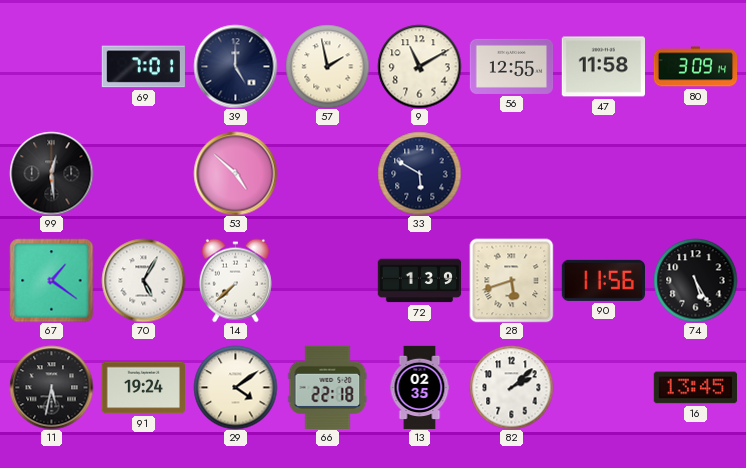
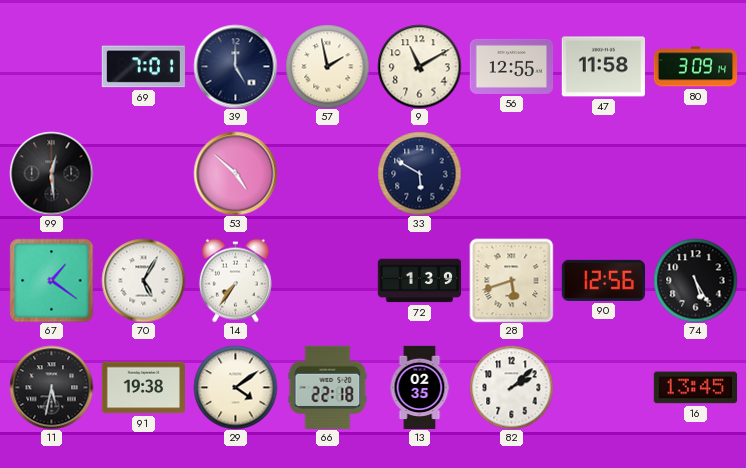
14: 7:38 -> 7:36
90: 11:56 -> 12:56
91: 19:24 -> 19:38
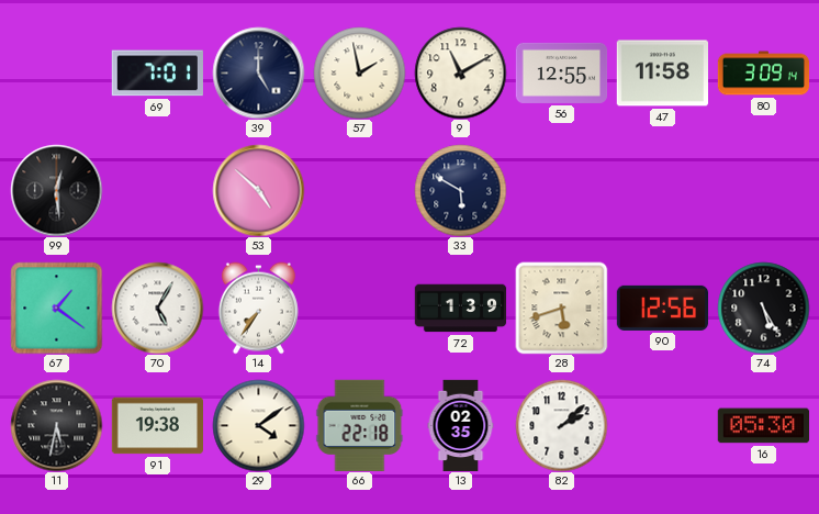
16: 13:45 -> 05:30
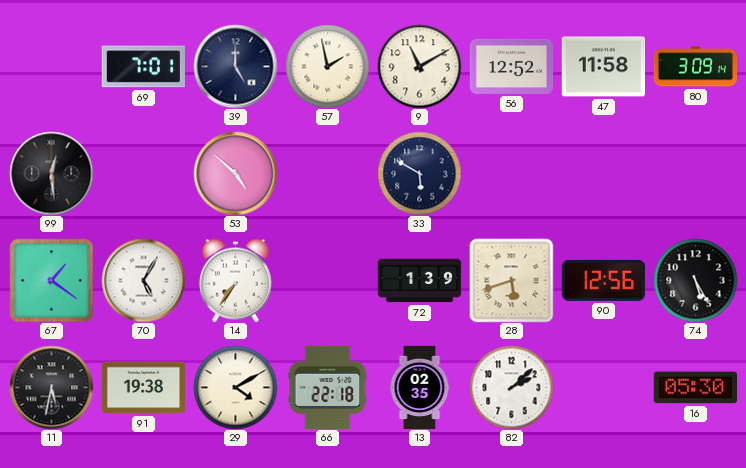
56: 12:55 -> 12:52
29: 4:09 -> 4:10
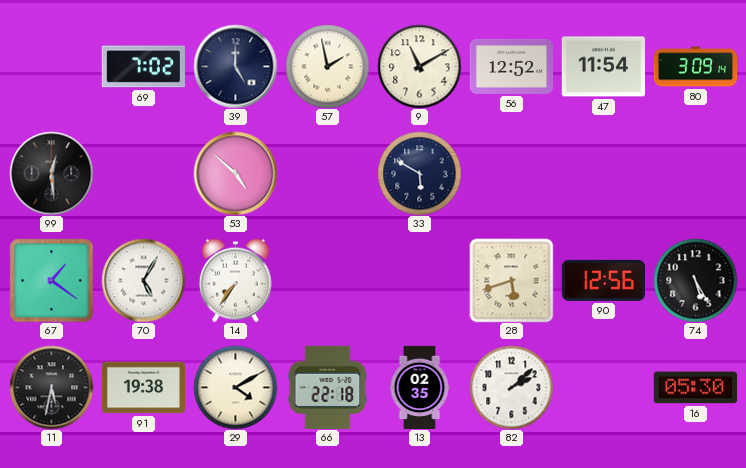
69: 7:01 -> 7:02
47: 11:58 -> 11:54
72: 1:39 -> none
